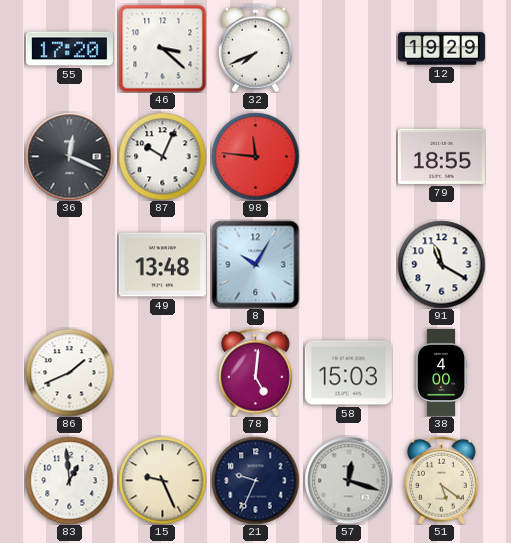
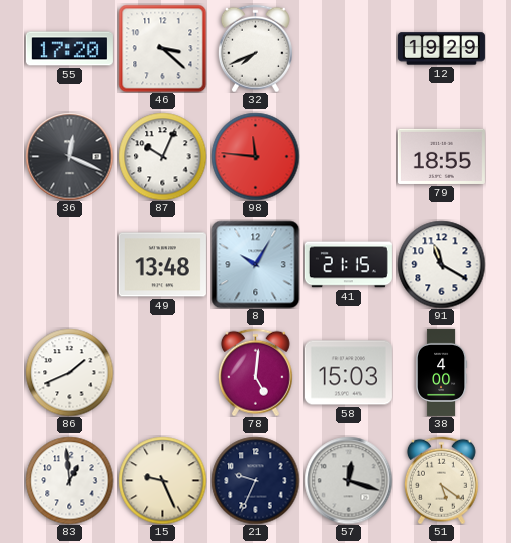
41: none -> 21:15
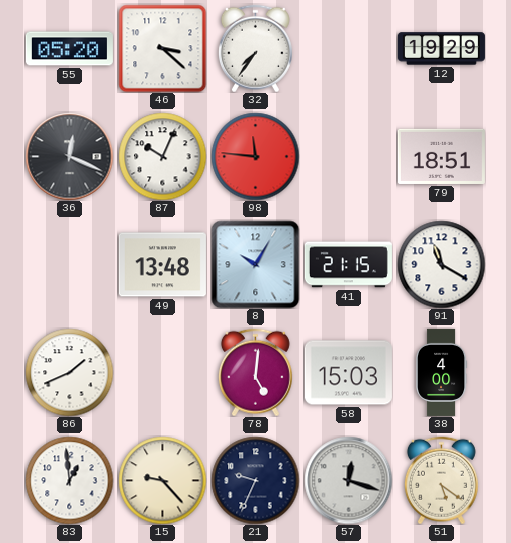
55: 17:20 -> 05:20
32: 7:41 -> 7:36
79: 18:55 -> 18:51
15: 9:26 -> 9:23
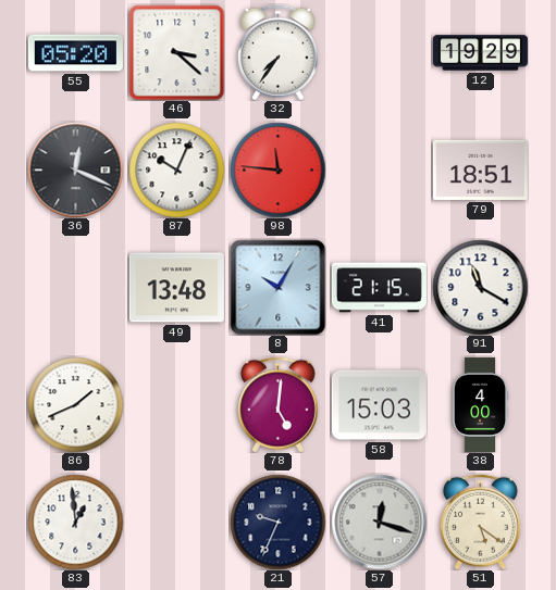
15: 9:23 -> none
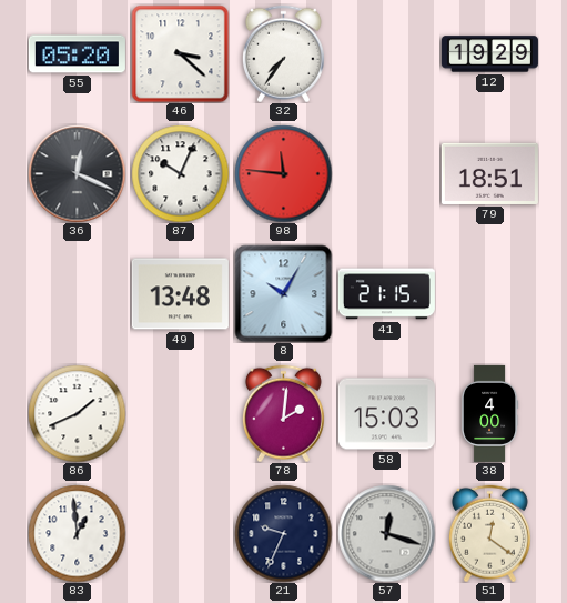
91: 11:20 -> none
78: 5:01 -> 2:01
51: 5:21 -> 12:21
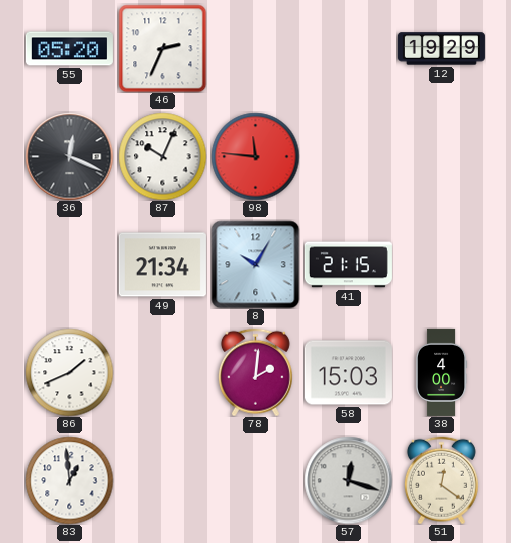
46: 3:22 -> 2:34
32: 7:36 -> none
79: 18:51 -> none
49: 13:48 -> 21:34
21: 9:34 -> none
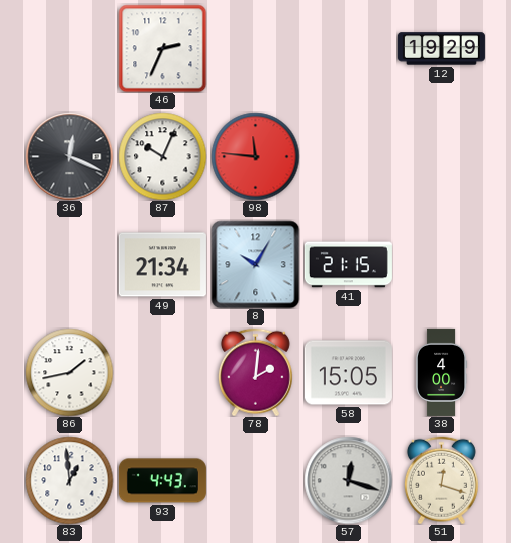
55: 05:20 -> none
86: 1:41 -> 1:43
58: 15:03 -> 15:05
93: none -> 4:43
51: 12:21 -> 12:18
